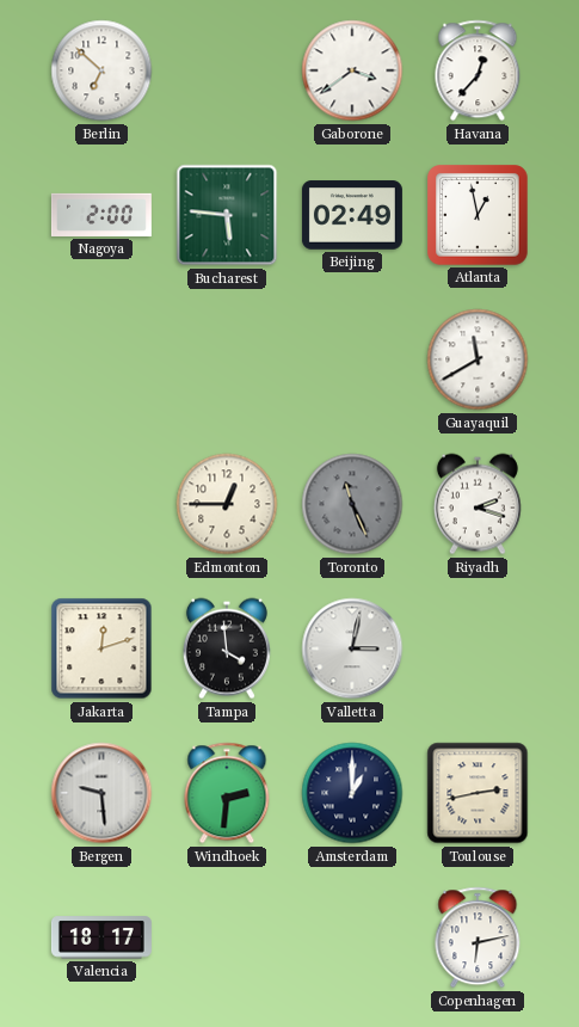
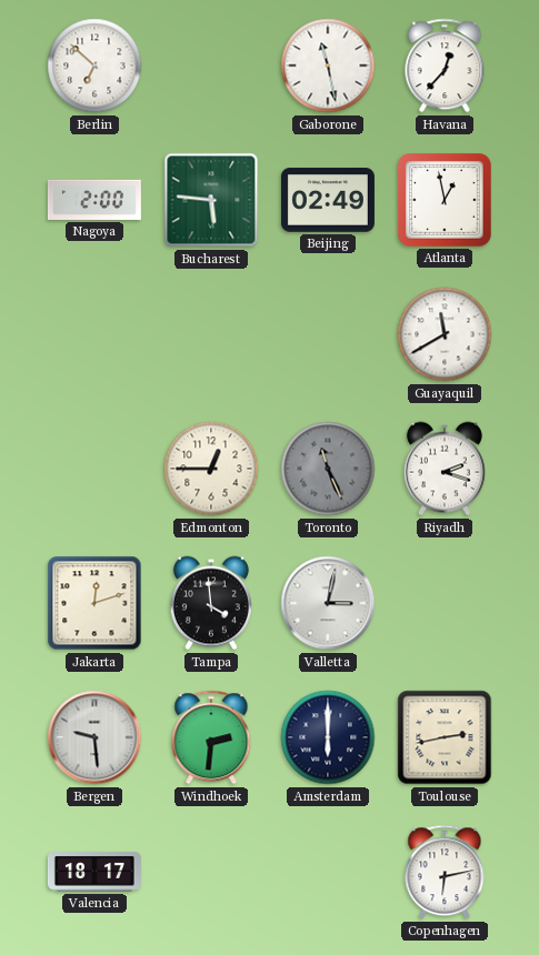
Gaborone: 3:39 -> 11:28
Amsterdam: 1:00 -> 6:00
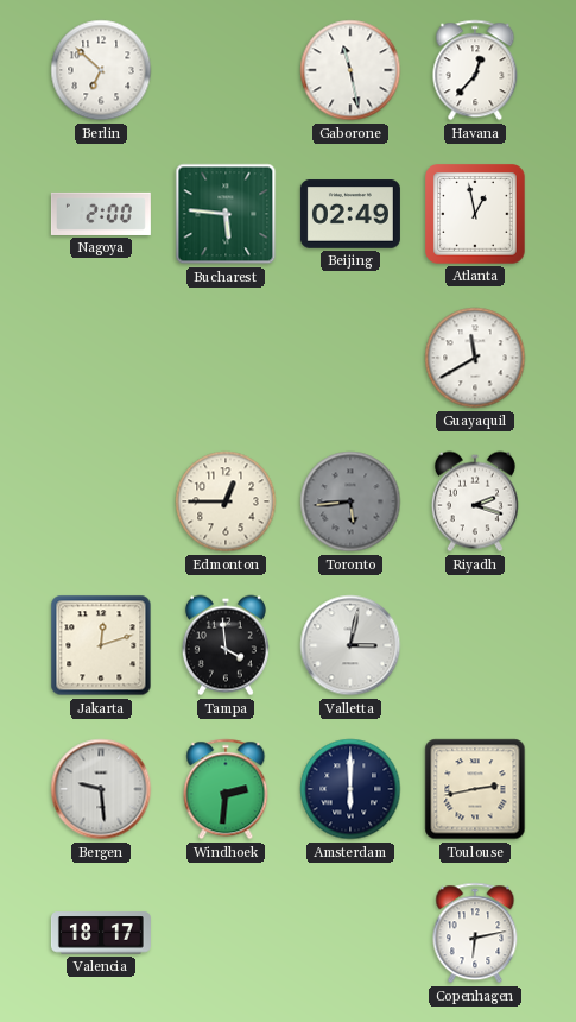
Toronto: 11:26 -> 5:44
